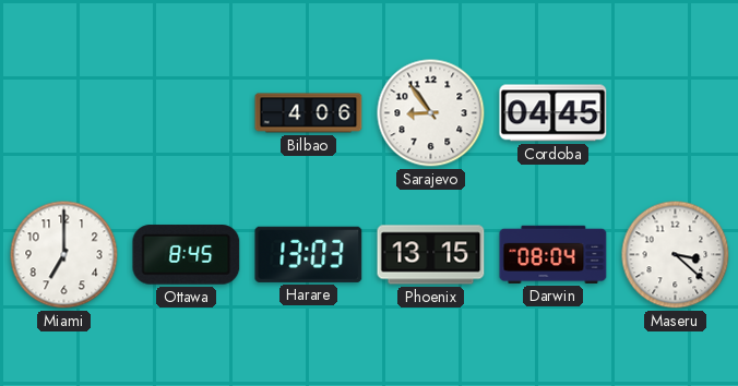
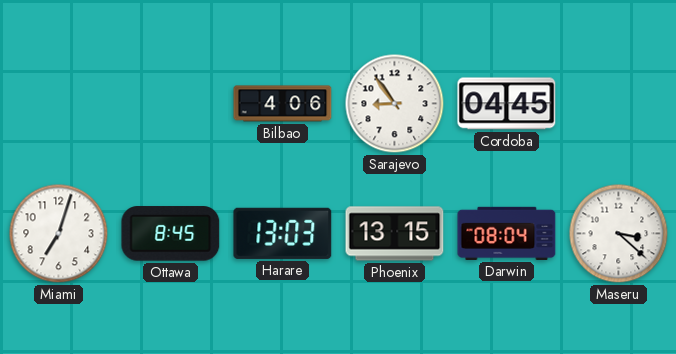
Miami: 7:00 -> 7:03
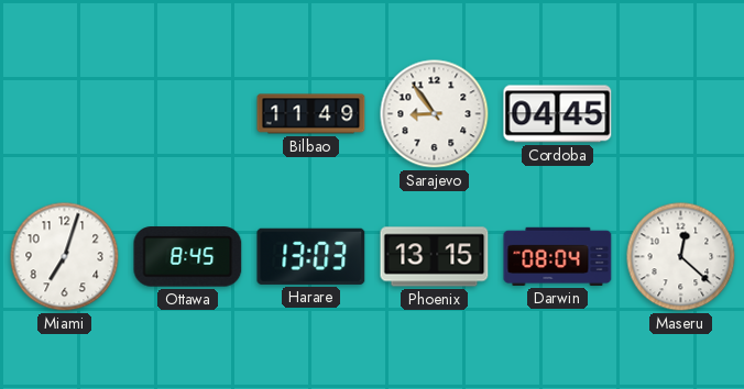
Bilbao: 4:06 -> 11:49
Maseru: 3:22 -> 12:22
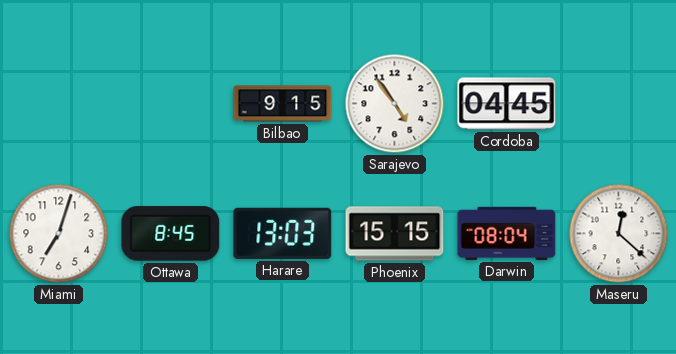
Bilbao: 11:49 -> 9:15
Sarajevo: 8:54 -> 4:54
Phoenix: 13:15 -> 15:15
